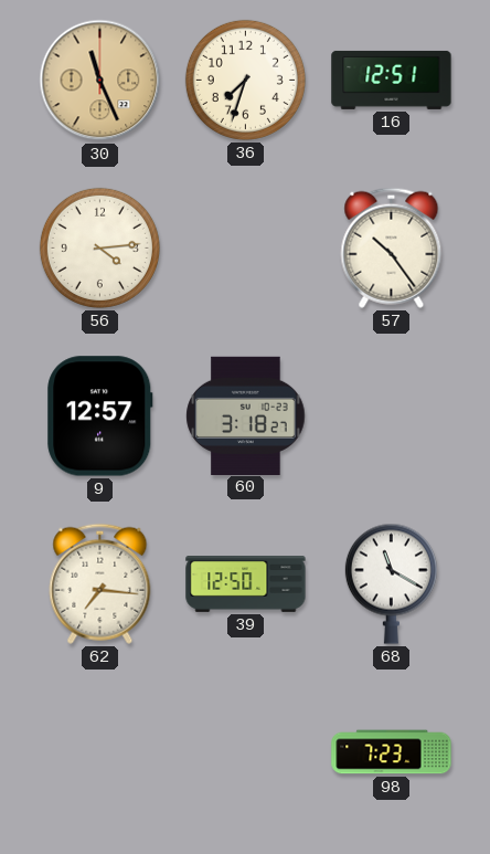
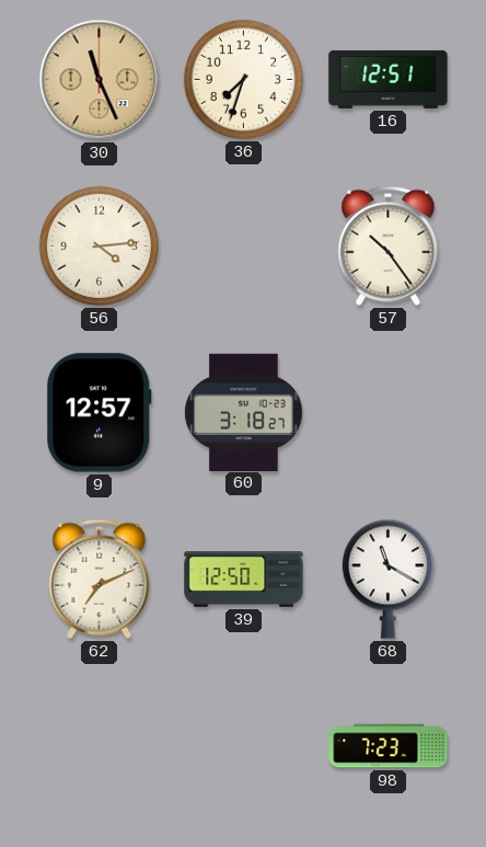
62: 7:16 -> 7:11
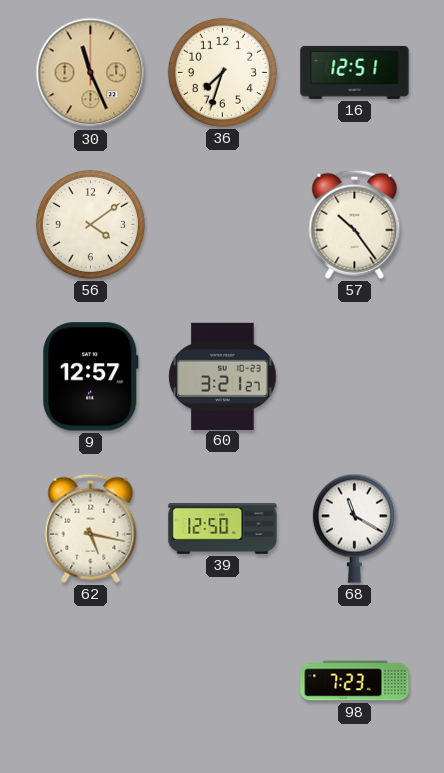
56: 4:14 -> 4:09
60: 3:18 -> 3:21
62: 7:11 -> 5:17
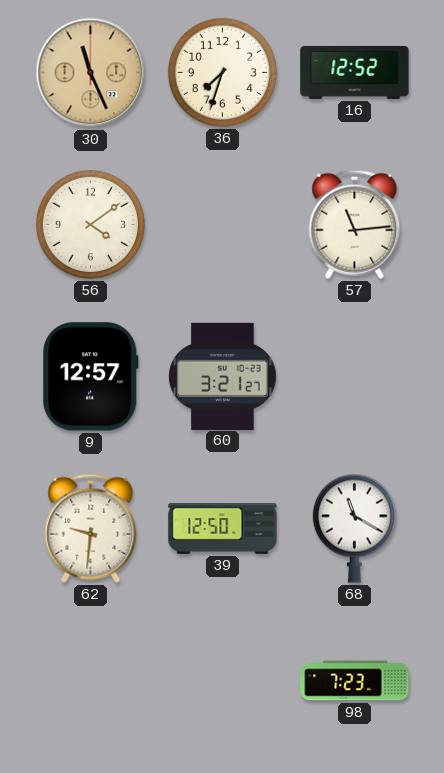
16: 12:51 -> 12:52
57: 10:24 -> 11:14
62: 5:17 -> 9:31
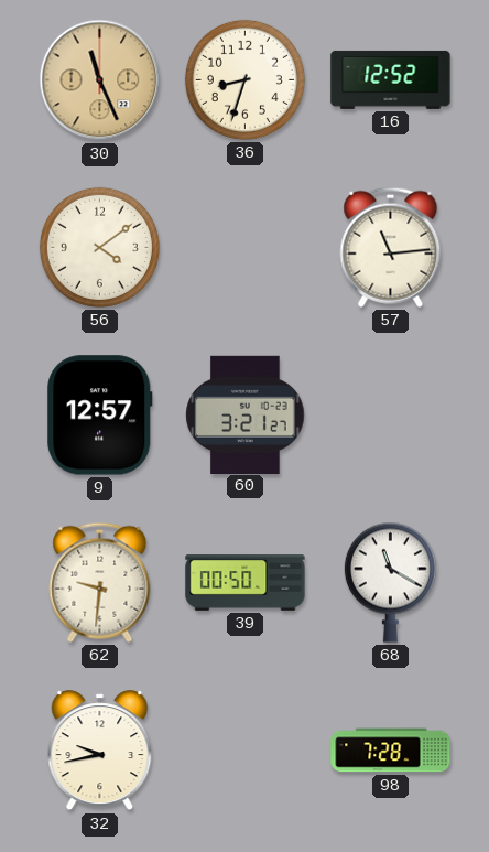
36: 7:33 -> 8:33
39: 12:50 -> 00:50
32: none -> 9:43
98: 7:23 -> 7:28
